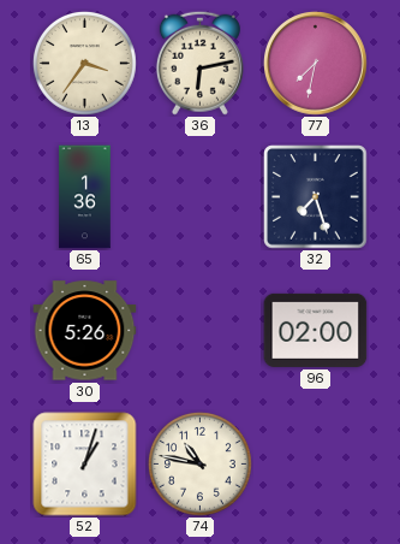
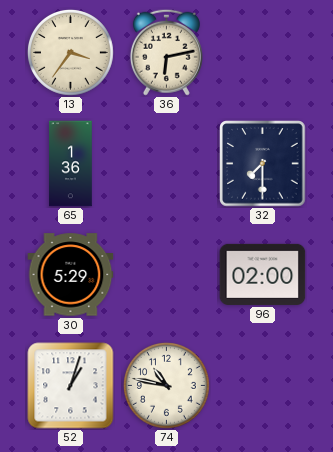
77: 7:32 -> none
32: 7:27 -> 7:30
30: 5:26 -> 5:29
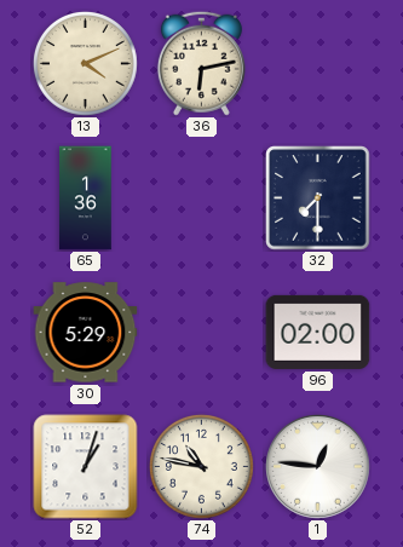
13: 3:36 -> 4:11
1: none -> 12:46
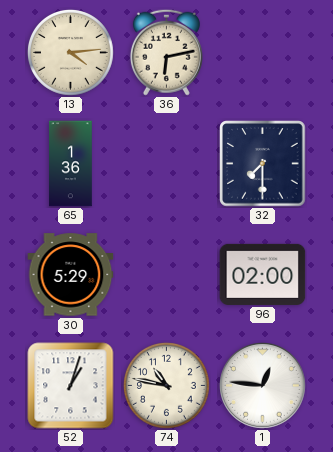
13: 4:11 -> 4:14
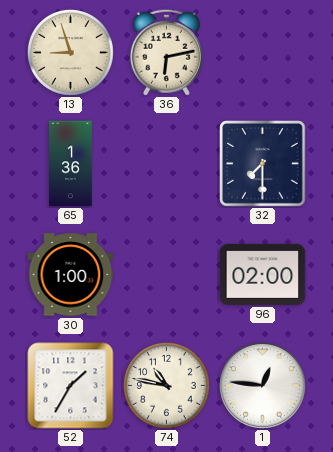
13: 4:14 -> 8:57
30: 5:29 -> 1:00
52: 1:03 -> 1:35
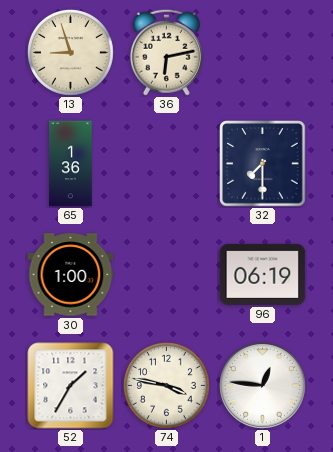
96: 02:00 -> 06:19
74: 10:47 -> 3:47
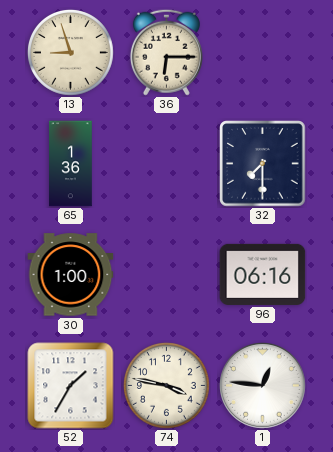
36: 6:13 -> 6:15
96: 06:19 -> 06:16
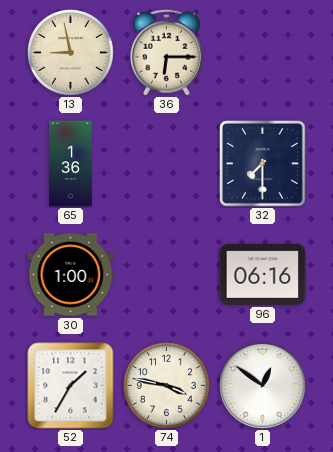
13: 8:57 -> 8:58
1: 12:46 -> 12:51
